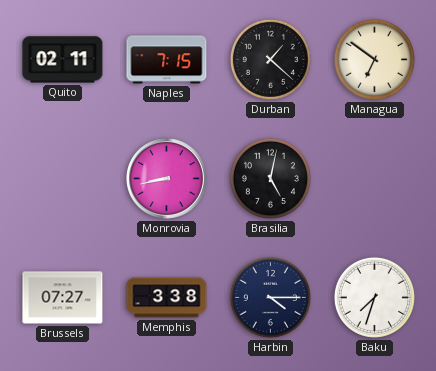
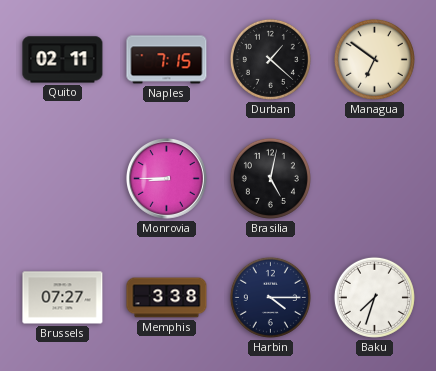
Monrovia: 8:43 -> 8:45
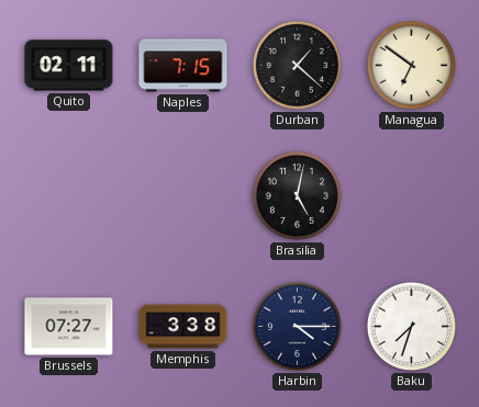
Monrovia: 8:45 -> none
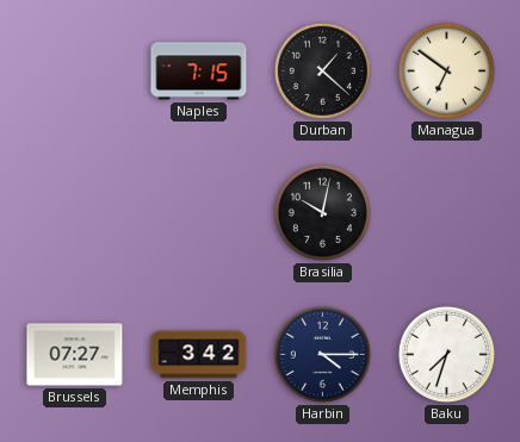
Quito: 02:11 -> none
Brasilia: 5:02 -> 10:02
Memphis: 3:38 -> 3:42
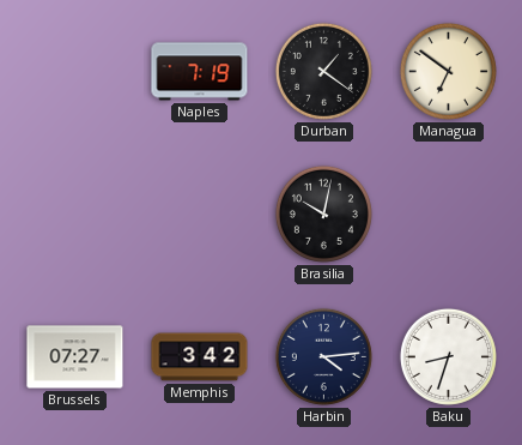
Naples: 7:15 -> 7:19
Durban: 1:22 -> 1:21
Harbin: 4:15 -> 4:14
Baku: 7:33 -> 8:33
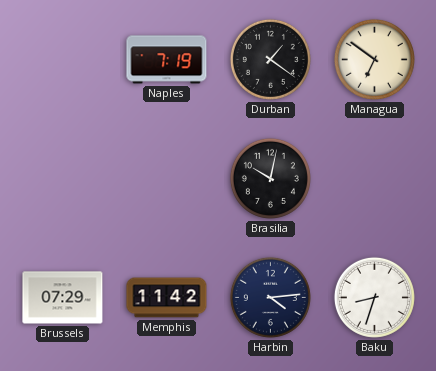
Brussels: 07:27 -> 07:29
Memphis: 3:42 -> 11:42
